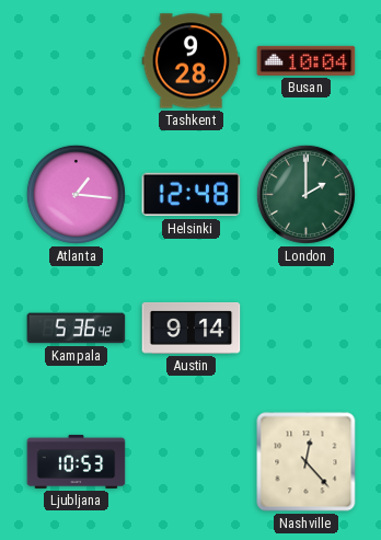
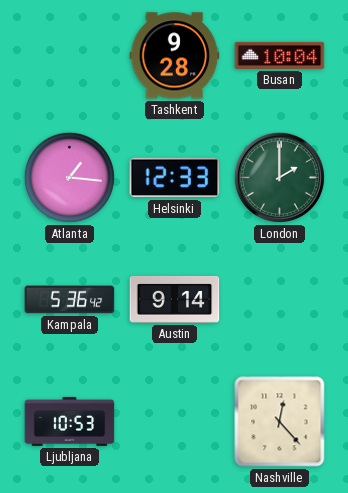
Helsinki: 12:48 -> 12:33
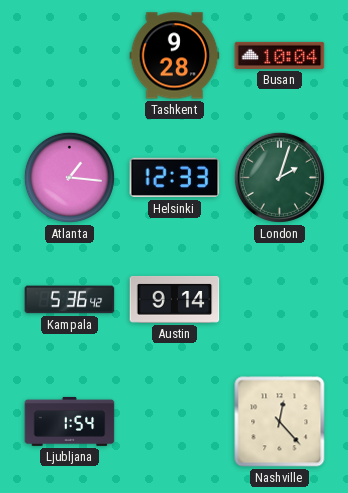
London: 2:00 -> 2:03
Ljubljana: 10:53 -> 1:54
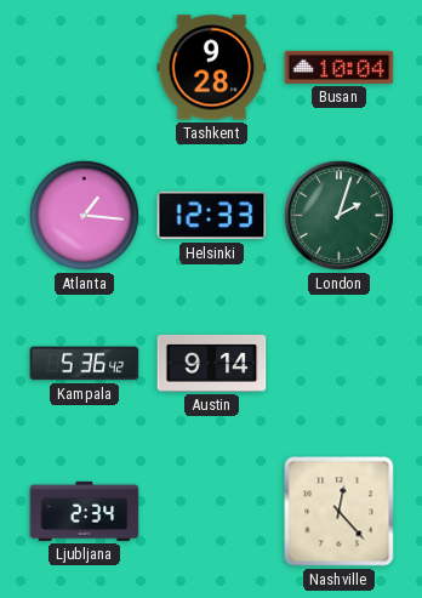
Ljubljana: 1:54 -> 2:34
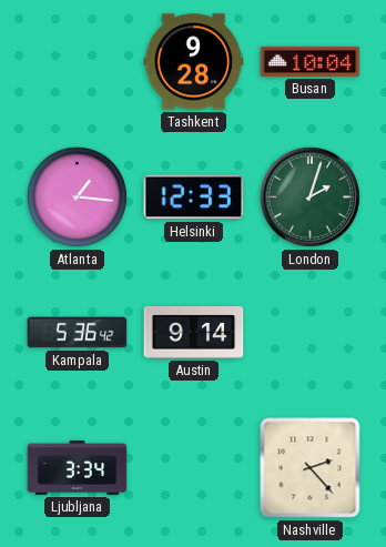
Ljubljana: 2:34 -> 3:34
Nashville: 12:23 -> 2:23
